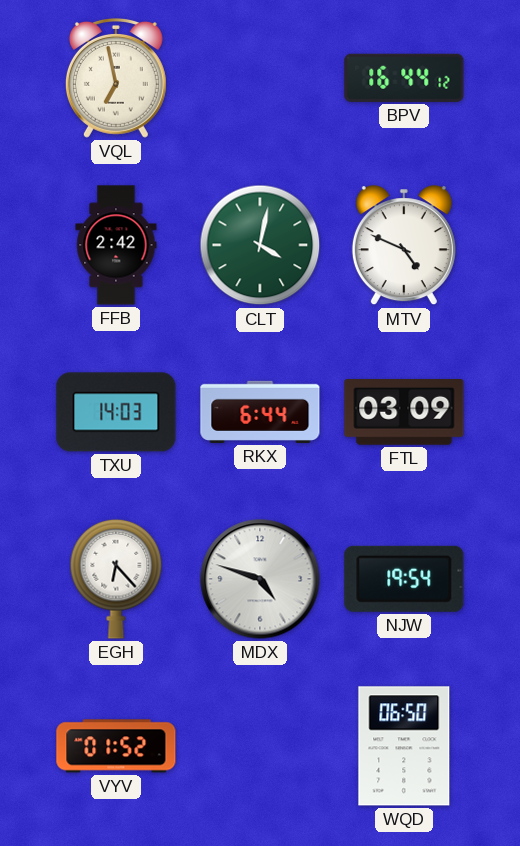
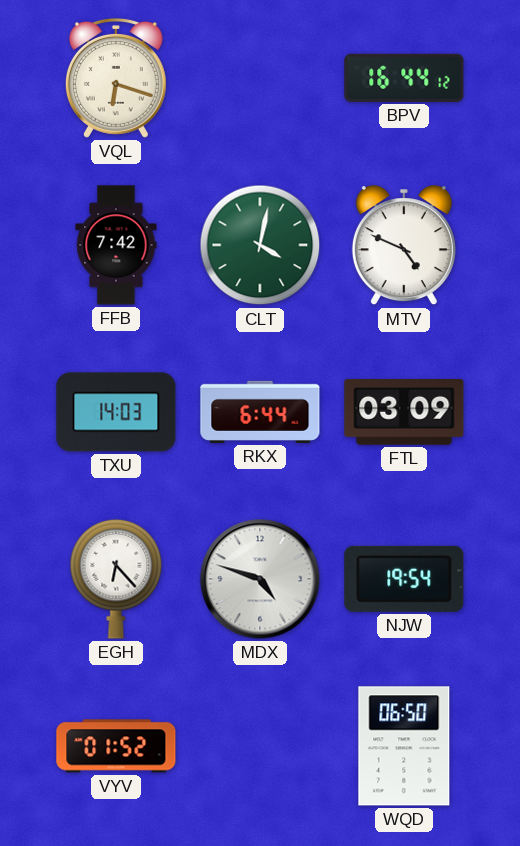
VQL: 6:58 -> 6:18
FFB: 2:42 -> 7:42
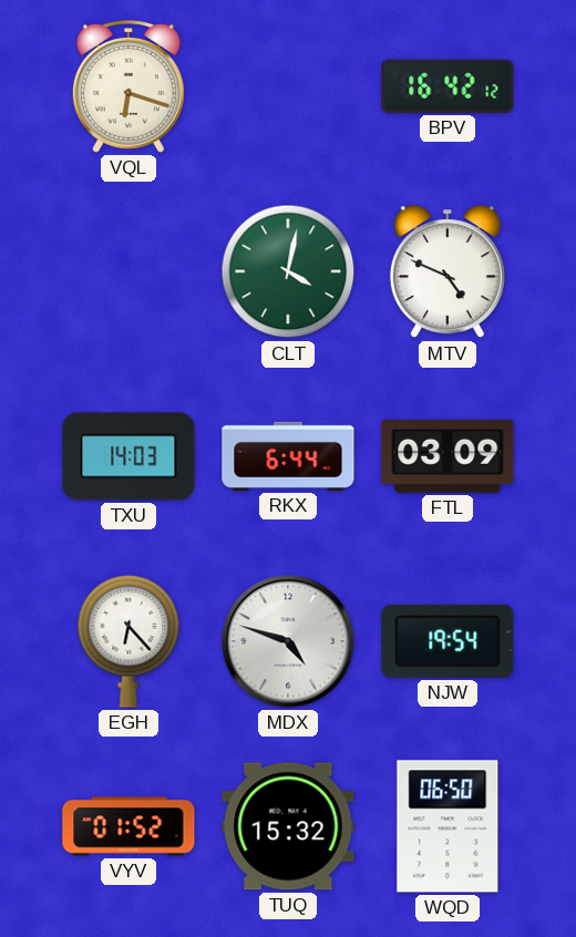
BPV: 16:44 -> 16:42
FFB: 7:42 -> none
TUQ: none -> 15:32
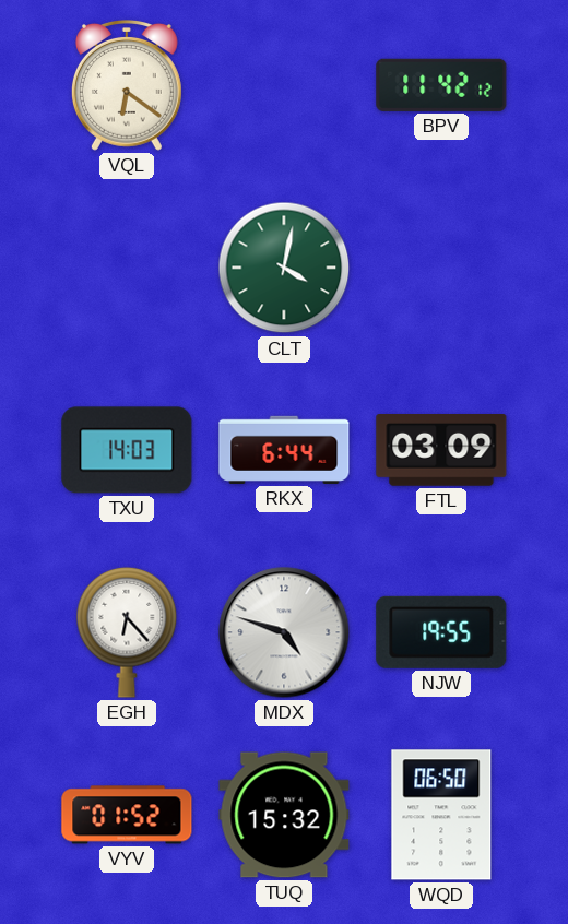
VQL: 6:18 -> 6:21
BPV: 16:42 -> 11:42
MTV: 4:49 -> none
NJW: 19:54 -> 19:55
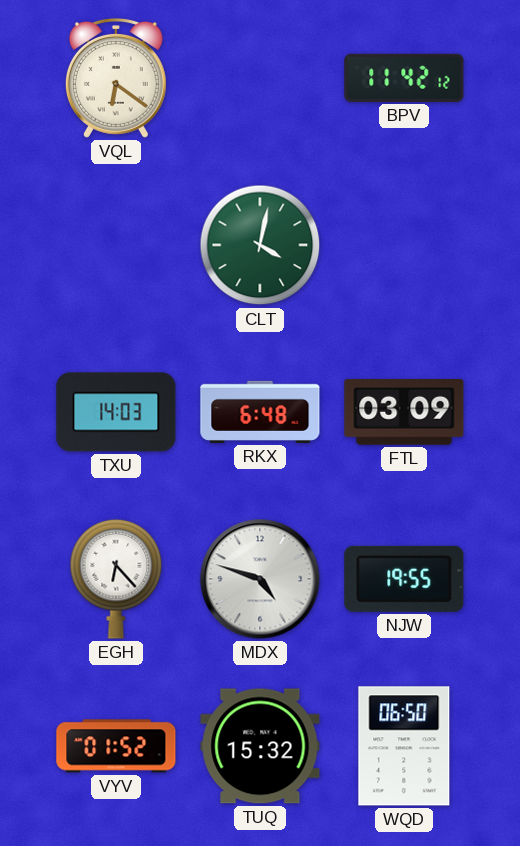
RKX: 6:44 -> 6:48
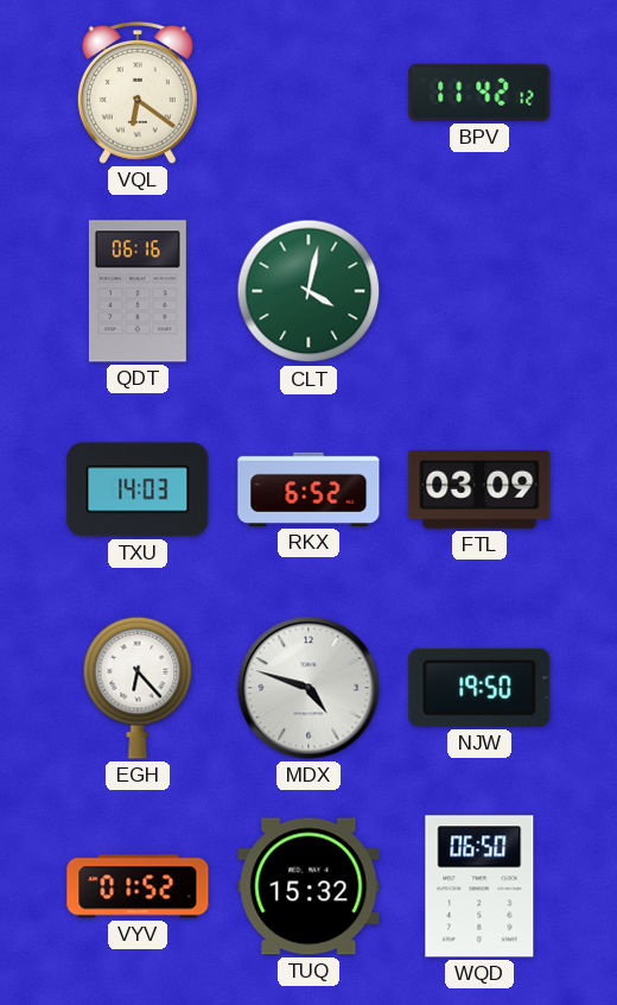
QDT: none -> 06:16
RKX: 6:48 -> 6:52
NJW: 19:55 -> 19:50
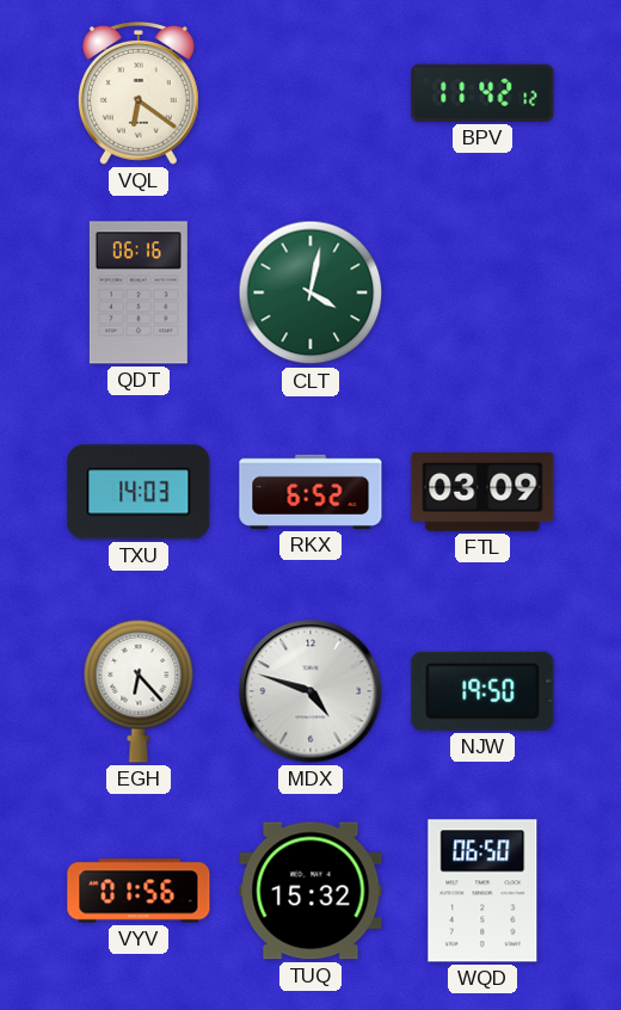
VYV: 01:52 -> 01:56
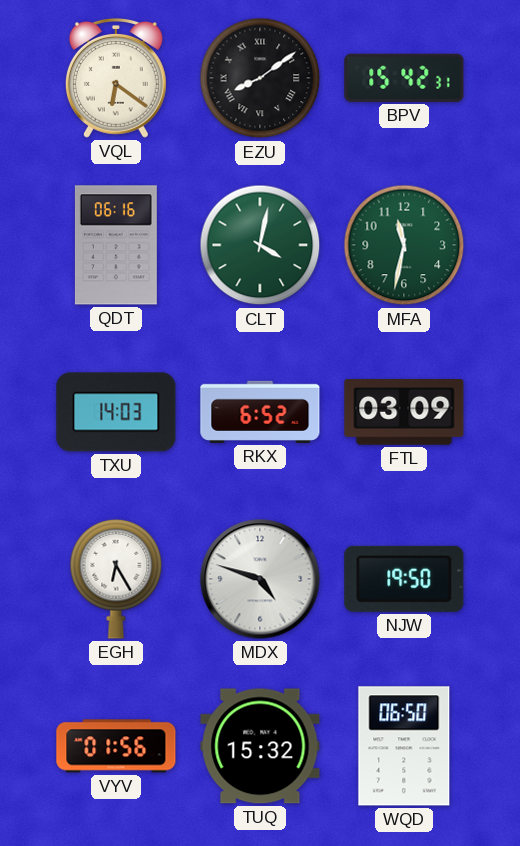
EZU: none -> 8:09
BPV: 11:42 -> 15:42
MFA: none -> 11:32
EGH: 6:23 -> 6:25
